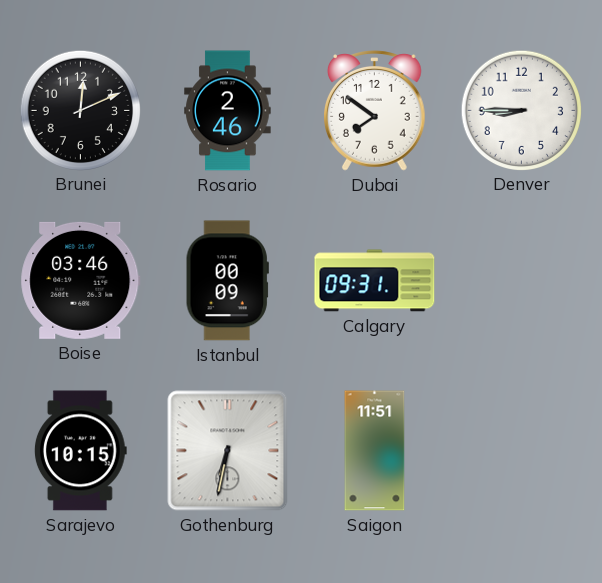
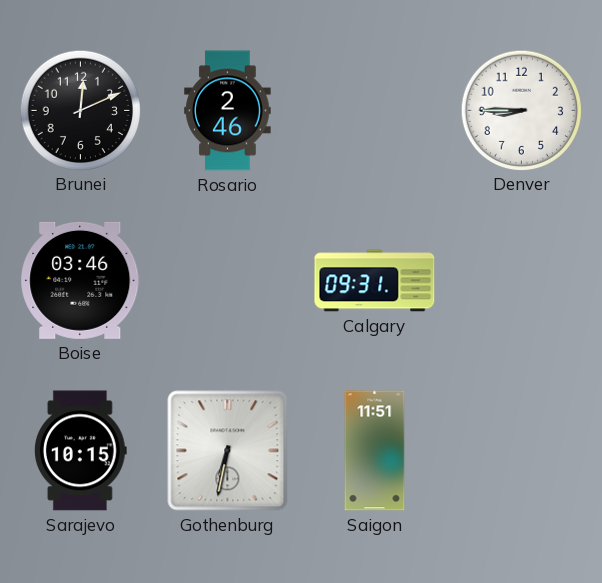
Dubai: 7:51 -> none
Istanbul: 00:09 -> none
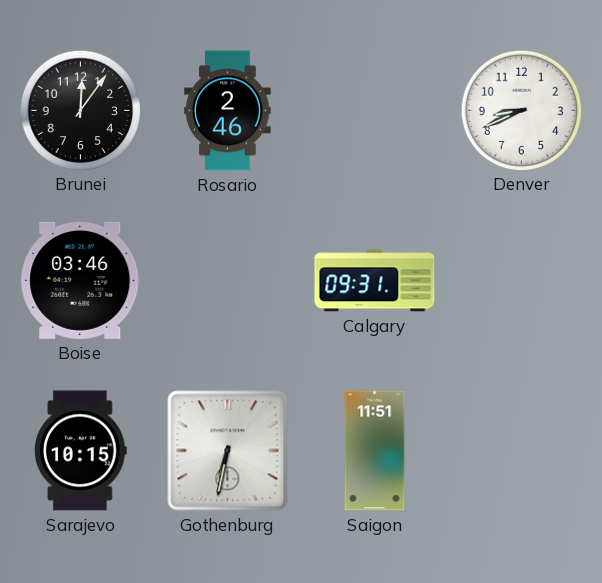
Brunei: 12:11 -> 12:06
Denver: 8:45 -> 8:41
